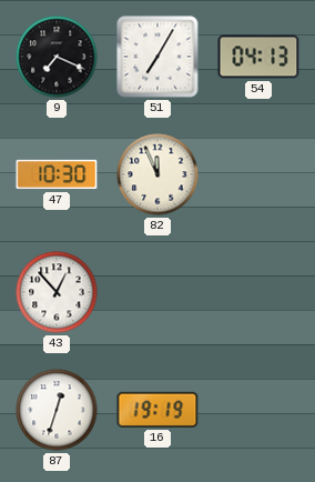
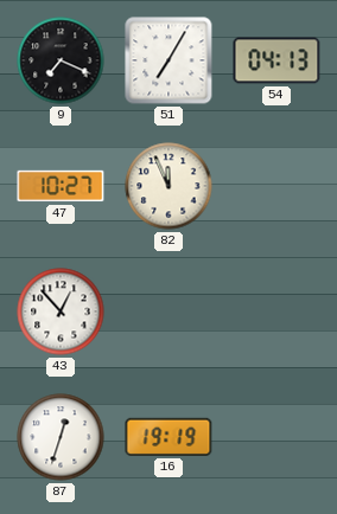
47: 10:30 -> 10:27
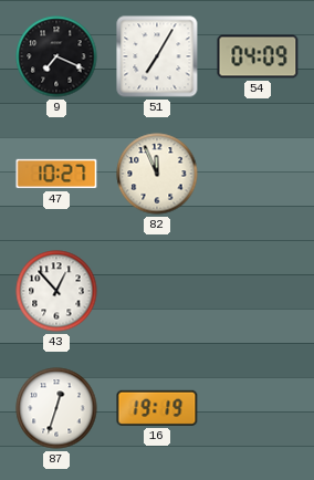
54: 04:13 -> 04:09
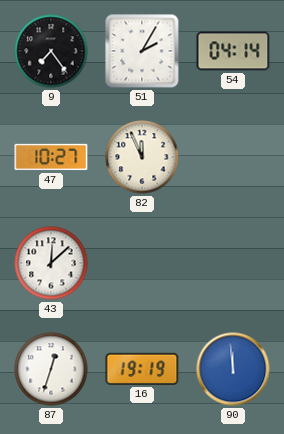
9: 7:19 -> 7:24
51: 7:05 -> 2:05
54: 04:09 -> 04:14
43: 12:53 -> 12:08
90: none -> 11:59
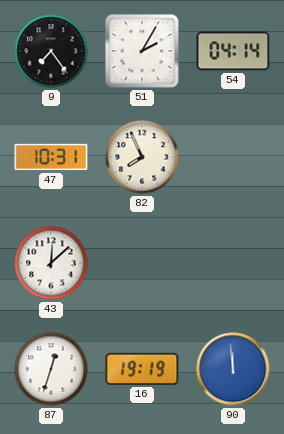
47: 10:27 -> 10:31
82: 11:56 -> 7:56
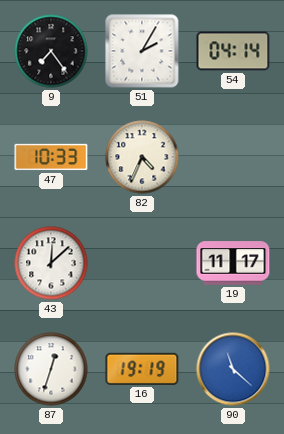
47: 10:31 -> 10:33
82: 7:56 -> 4:34
19: none -> 11:17
90: 11:59 -> 11:22
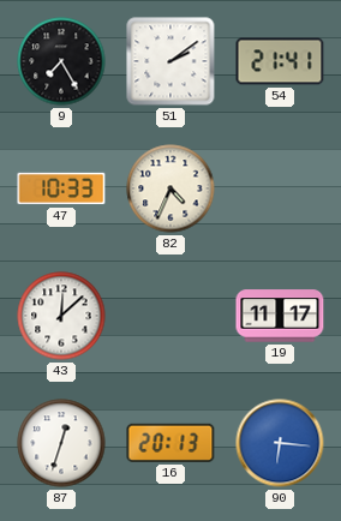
9: 7:24 -> 7:25
51: 2:05 -> 2:09
54: 04:14 -> 21:41
16: 19:19 -> 20:13
90: 11:22 -> 6:16
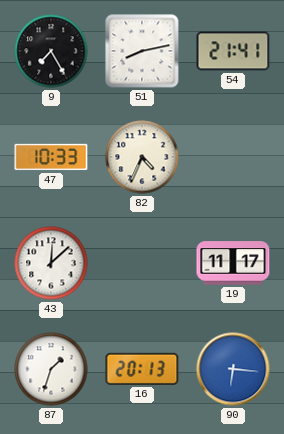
51: 2:09 -> 8:13
87: 12:33 -> 1:33
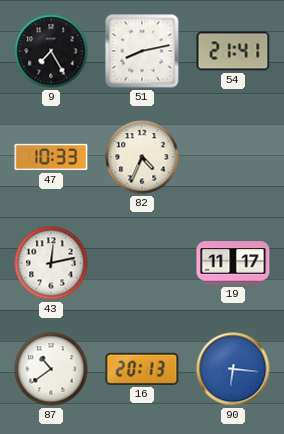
43: 12:08 -> 12:13
87: 1:33 -> 10:39
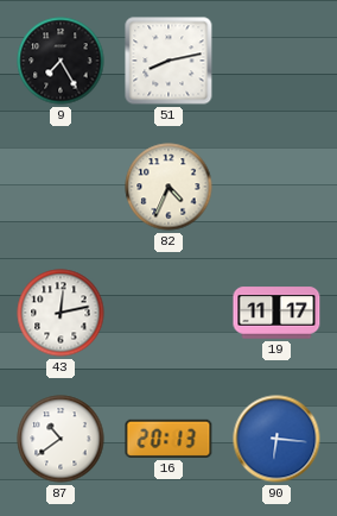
54: 21:41 -> none
47: 10:33 -> none
